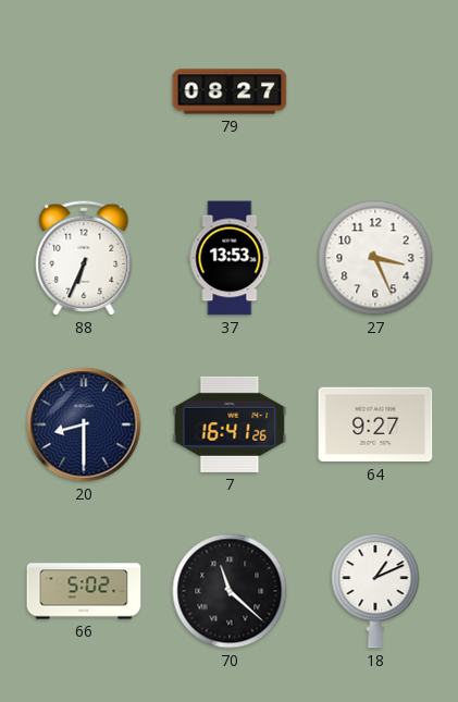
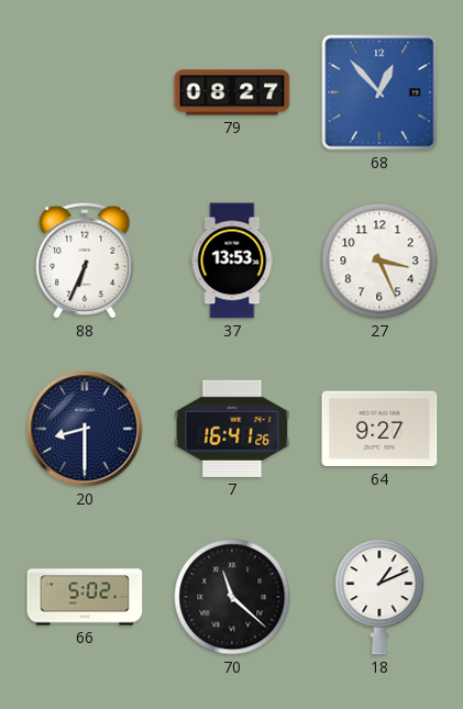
68: none -> 12:53
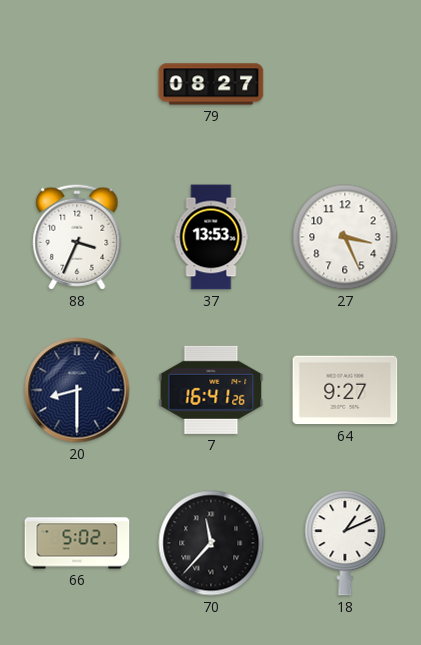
68: 12:53 -> none
88: 6:34 -> 3:34
70: 11:22 -> 11:37
